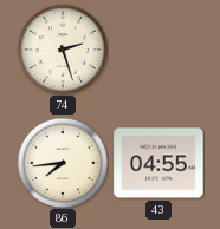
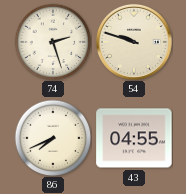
54: none -> 9:48
86: 7:44 -> 7:41
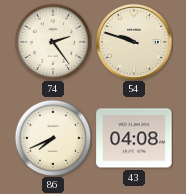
74: 2:27 -> 2:24
43: 04:55 -> 04:08
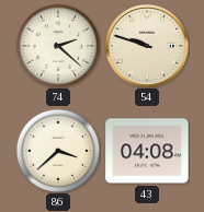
74: 2:24 -> 2:22
86: 7:41 -> 3:38
